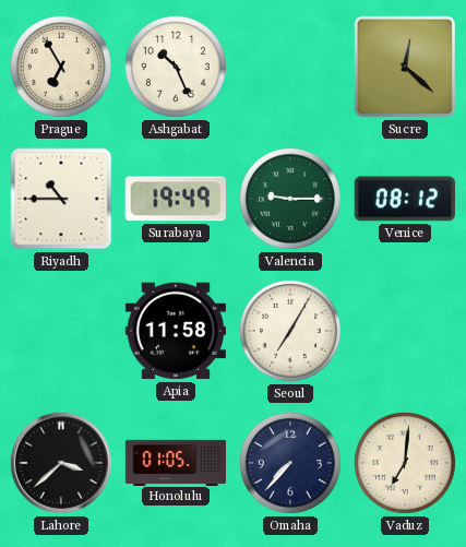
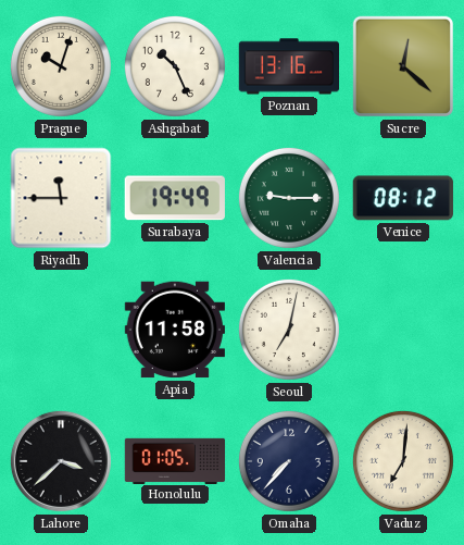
Prague: 6:55 -> 10:03
Poznan: none -> 13:16
Riyadh: 10:45 -> 11:45
Seoul: 7:05 -> 7:02
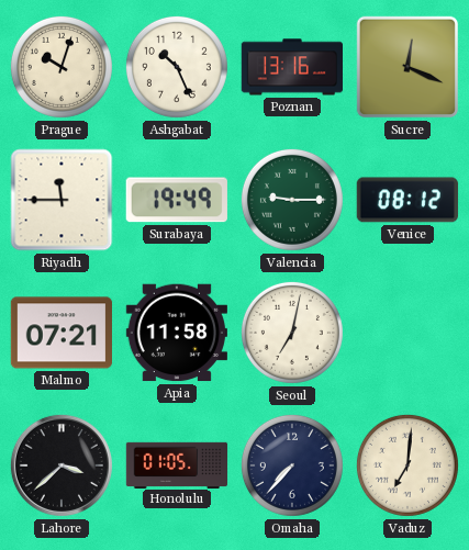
Sucre: 12:22 -> 12:19
Malmo: none -> 07:21
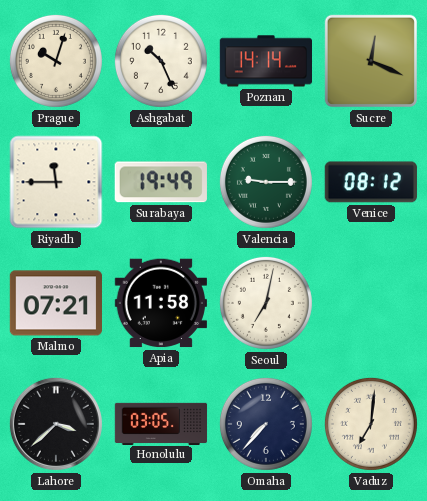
Poznan: 13:16 -> 14:14
Honolulu: 01:05 -> 03:05
